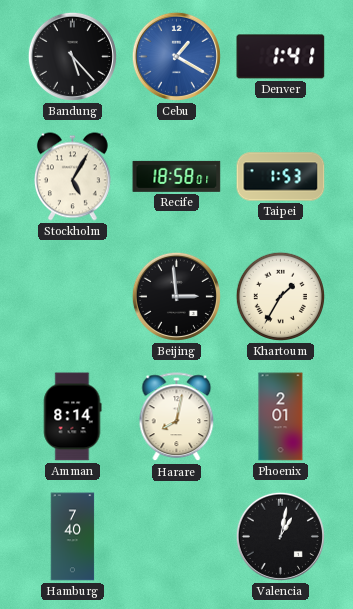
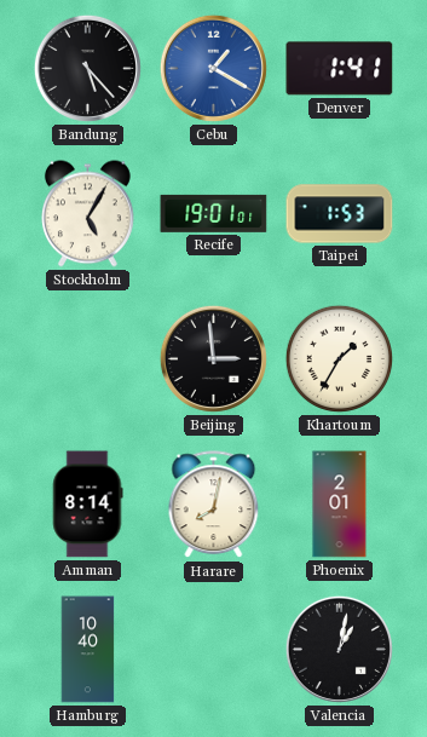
Recife: 18:58 -> 19:01
Hamburg: 7:40 -> 10:40
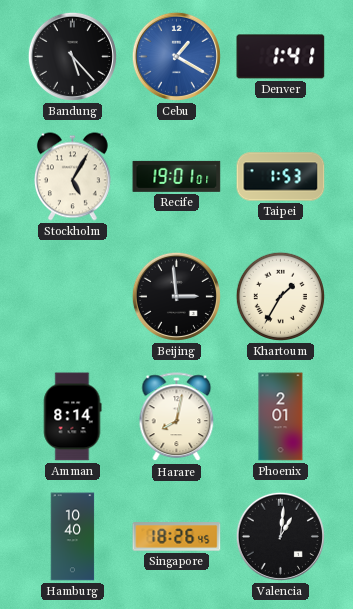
Singapore: none -> 18:26
Valencia: 1:02 -> 1:01
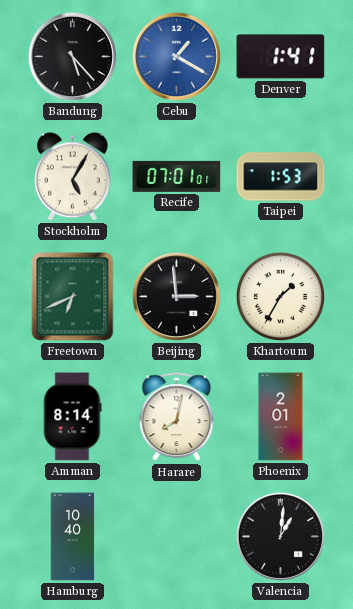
Recife: 19:01 -> 07:01
Freetown: none -> 6:41
Singapore: 18:26 -> none
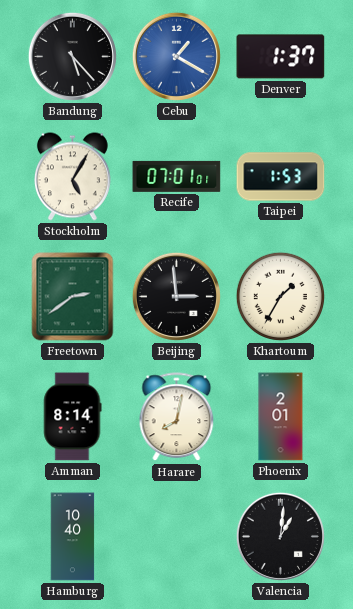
Denver: 1:41 -> 1:37
Freetown: 6:41 -> 2:39
